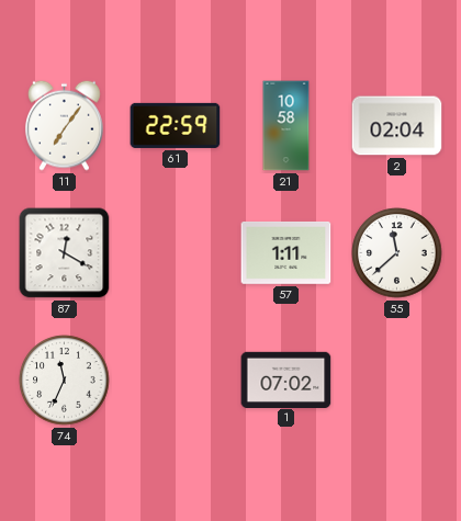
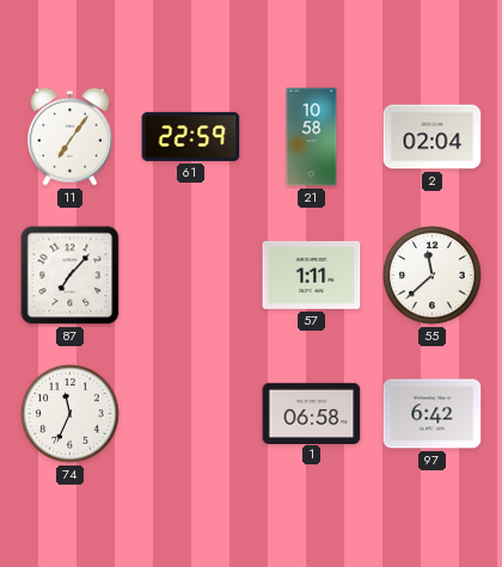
87: 12:20 -> 7:07
1: 07:02 -> 06:58
97: none -> 6:42
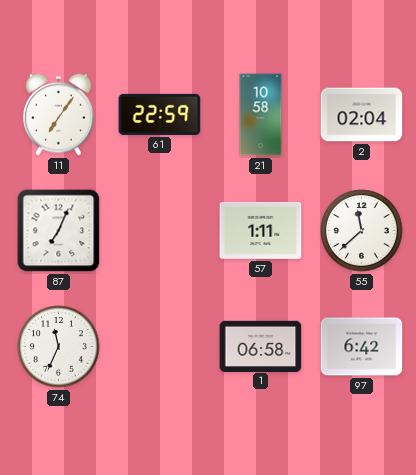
87: 7:07 -> 7:04
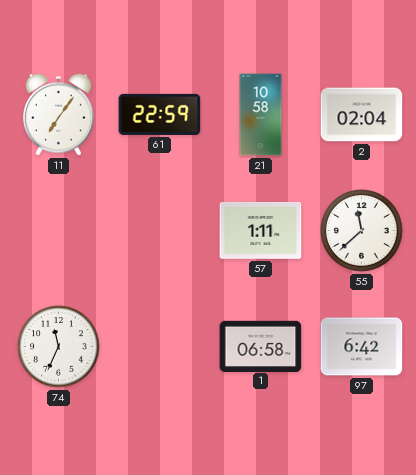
87: 7:04 -> none
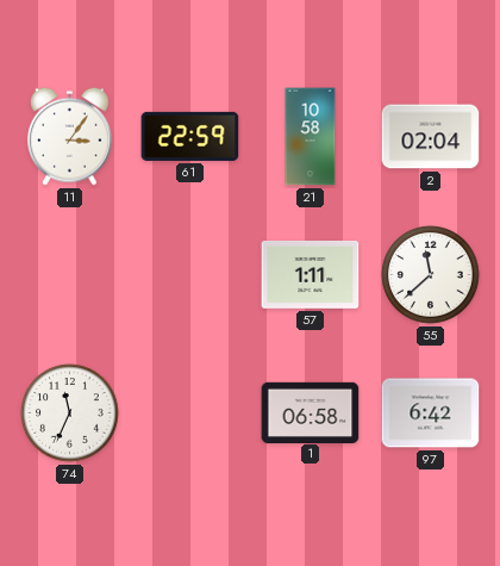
11: 7:06 -> 3:06
